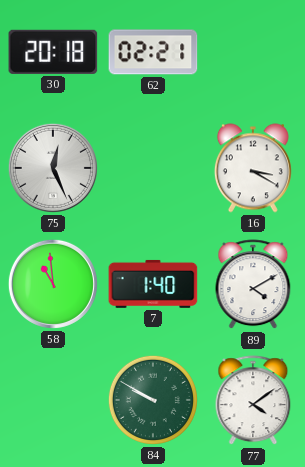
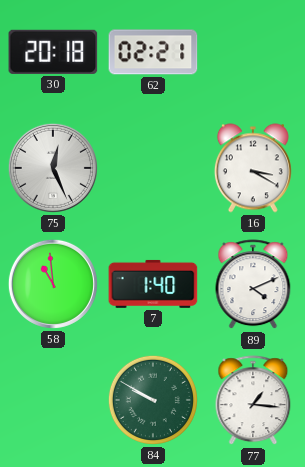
89: 4:10 -> 4:11
77: 4:09 -> 1:16
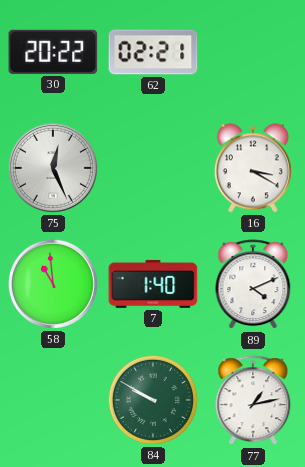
30: 20:18 -> 20:22
77: 1:16 -> 1:13
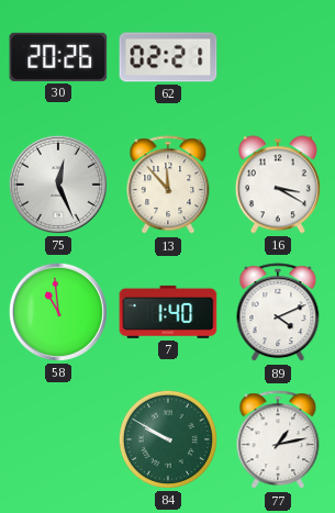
30: 20:22 -> 20:26
13: none -> 11:53
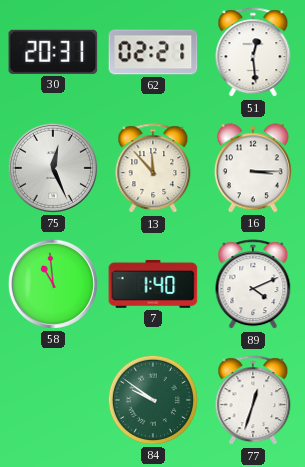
30: 20:26 -> 20:31
51: none -> 12:29
16: 3:20 -> 3:15
84: 9:50 -> 9:51
77: 1:13 -> 12:33
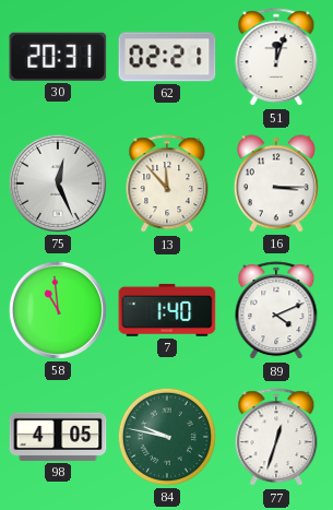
51: 12:29 -> 12:03
98: none -> 4:05
84: 9:51 -> 9:47
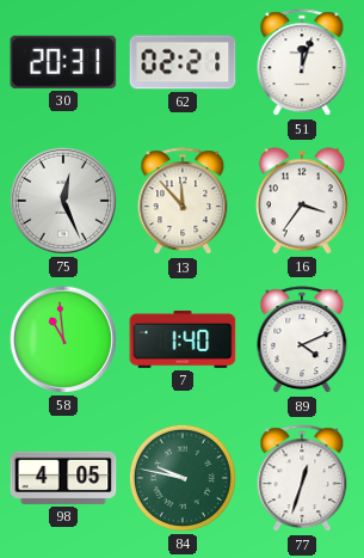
16: 3:15 -> 3:36
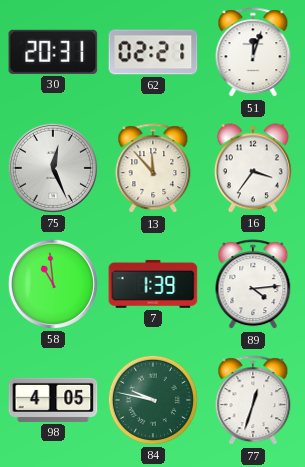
7: 1:40 -> 1:39
89: 4:11 -> 4:14
